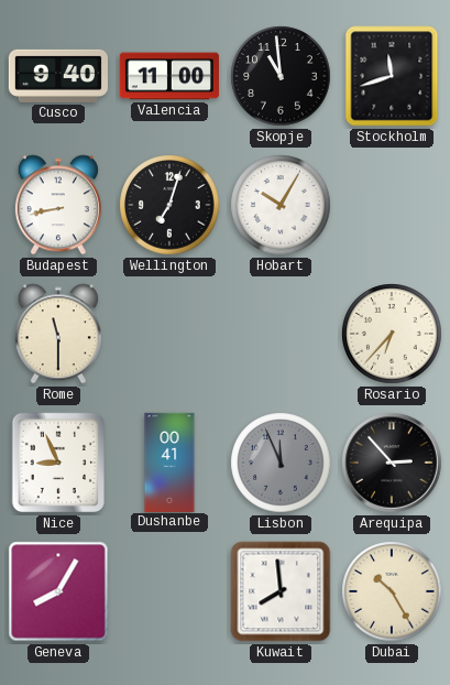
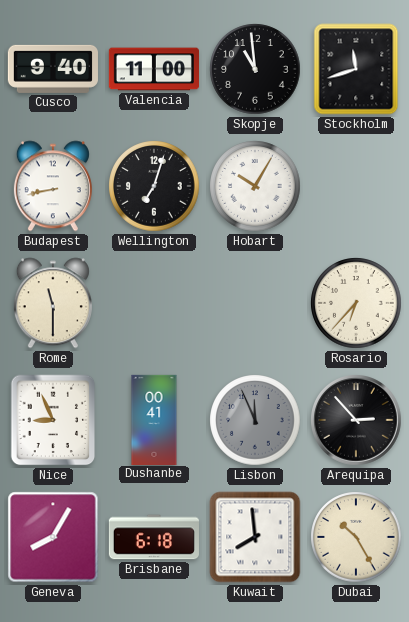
Brisbane: none -> 6:18
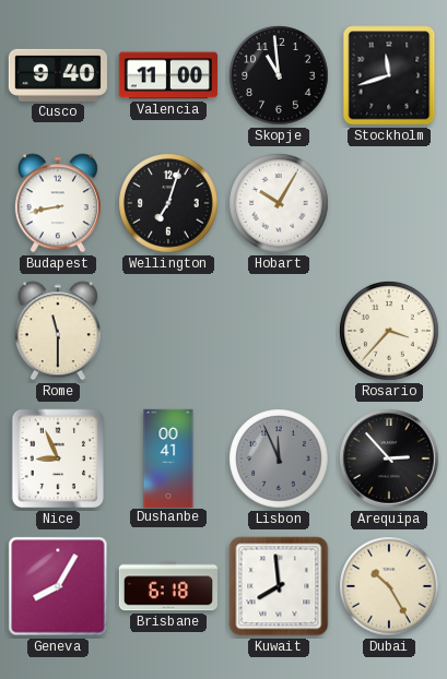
Rosario: 6:37 -> 3:37
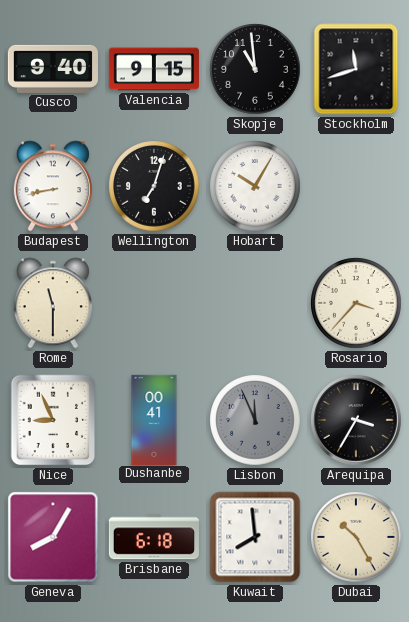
Valencia: 11:00 -> 9:15
Arequipa: 2:53 -> 3:35
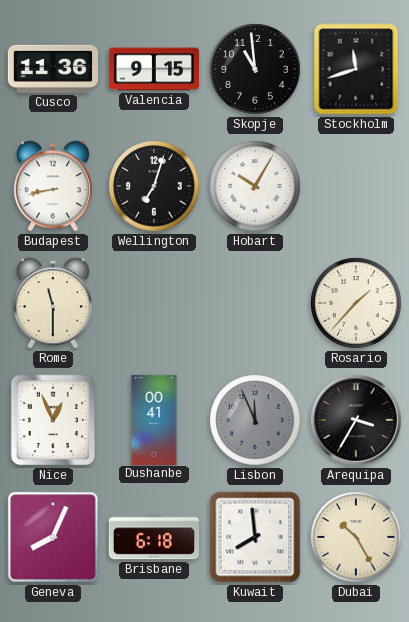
Cusco: 9:40 -> 11:36
Rosario: 3:37 -> 1:37
Nice: 8:56 -> 12:56
Geneva: 8:05 -> 8:04
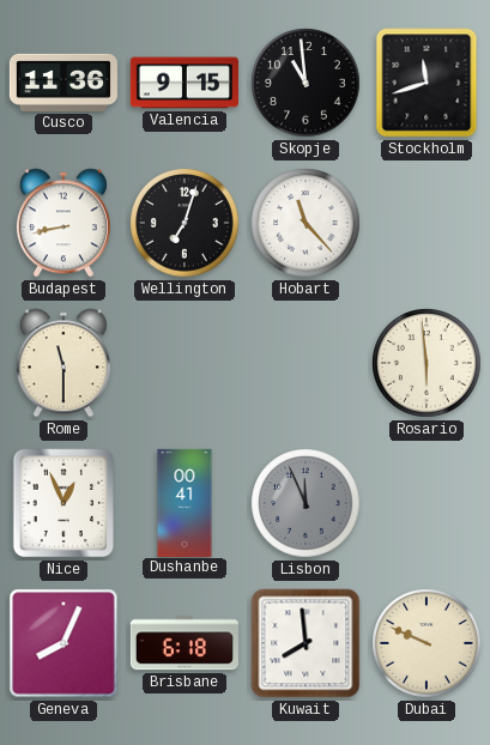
Hobart: 10:05 -> 11:23
Rosario: 1:37 -> 5:59
Arequipa: 3:35 -> none
Dubai: 10:25 -> 9:49
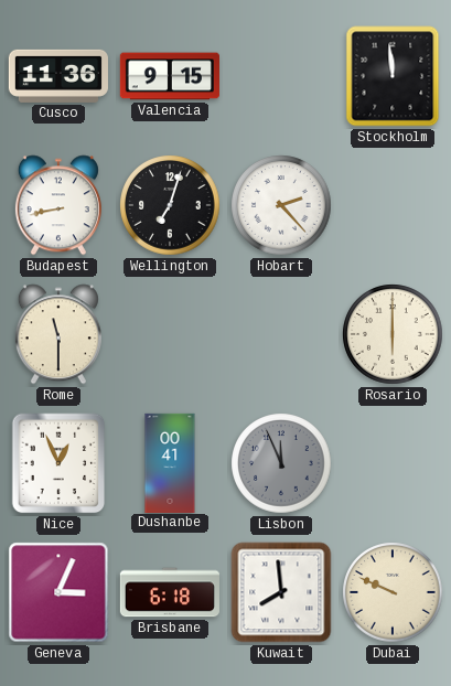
Skopje: 10:59 -> none
Stockholm: 11:42 -> 11:59
Hobart: 11:23 -> 2:23
Rosario: 5:59 -> 6:00
Geneva: 8:04 -> 3:04
